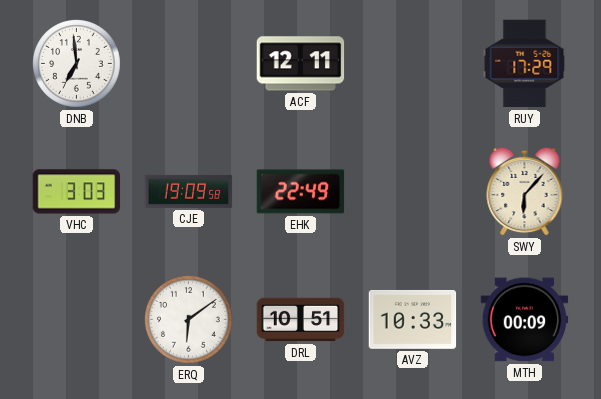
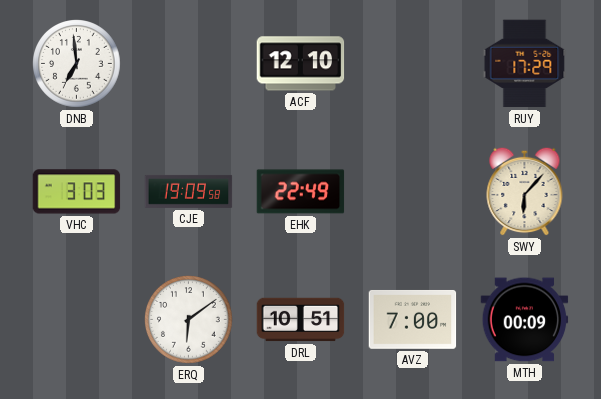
ACF: 12:11 -> 12:10
AVZ: 10:33 -> 7:00
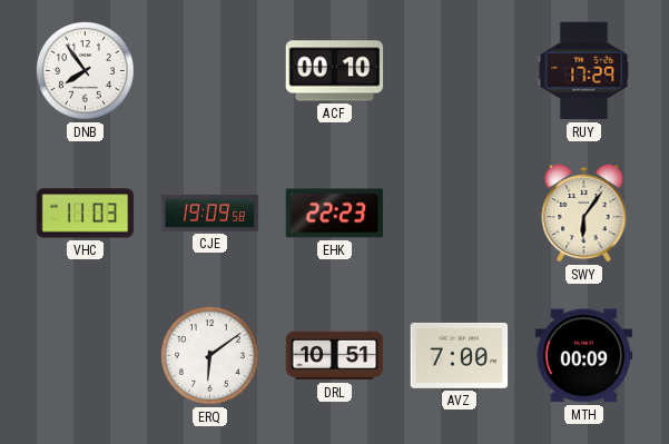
DNB: 6:59 -> 7:54
ACF: 12:10 -> 00:10
VHC: 3:03 -> 11:03
EHK: 22:49 -> 22:23
SWY: 6:07 -> 6:06
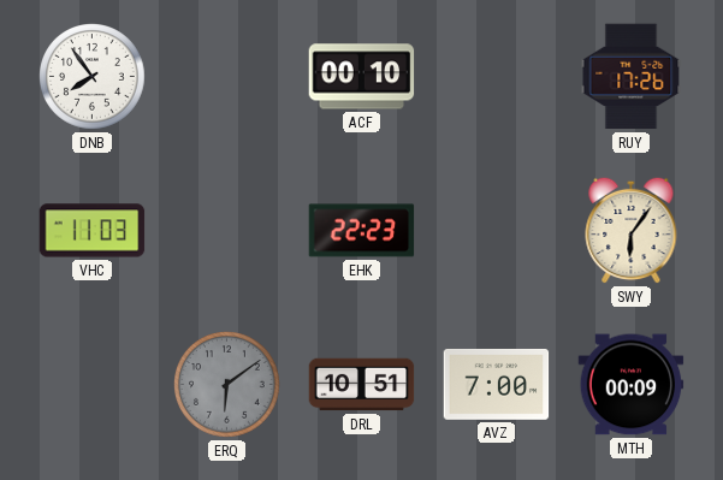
RUY: 17:29 -> 17:26
CJE: 19:09 -> none
ERQ dial: white -> grey
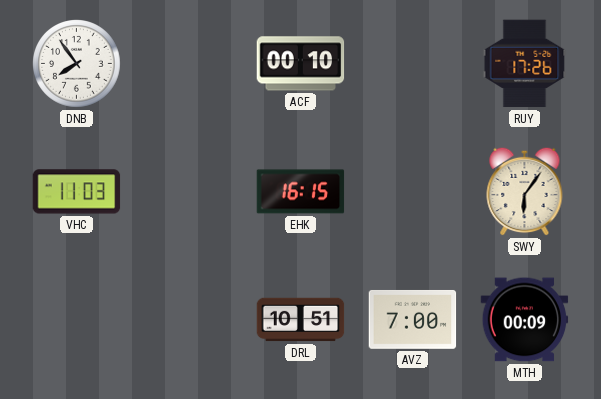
EHK: 22:23 -> 16:15
ERQ: 6:09 -> none
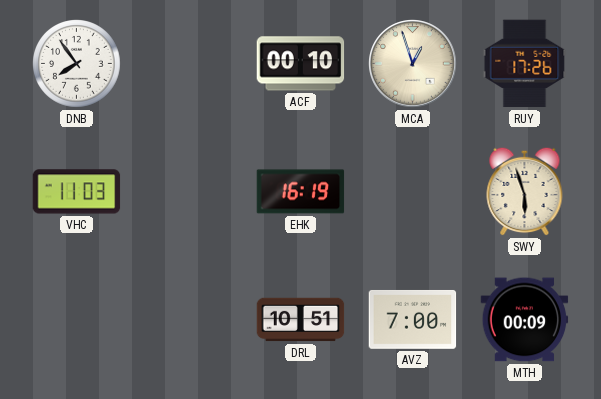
MCA: none -> 12:57
EHK: 16:15 -> 16:19
SWY: 6:06 -> 5:57
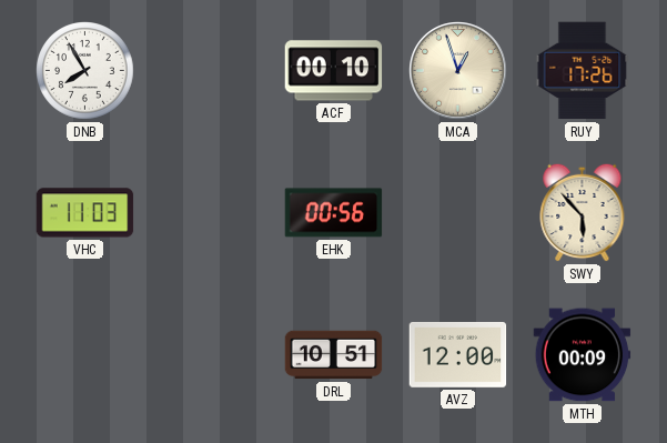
DNB: 7:54 -> 7:55
EHK: 16:19 -> 00:56
SWY: 5:57 -> 5:53
AVZ: 7:00 -> 12:00
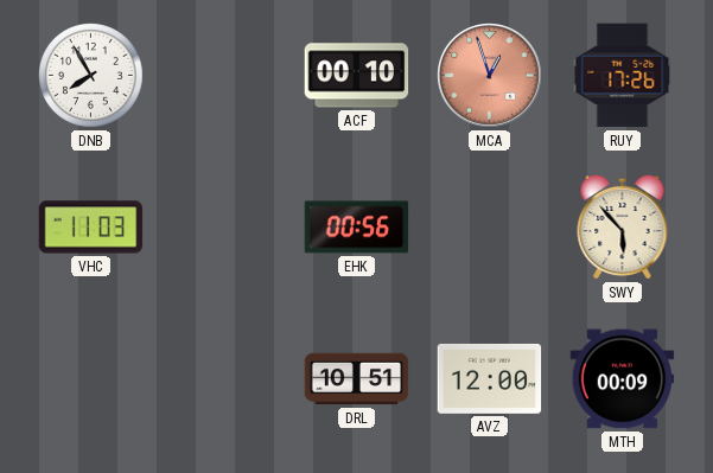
MCA dial: cream -> salmon
